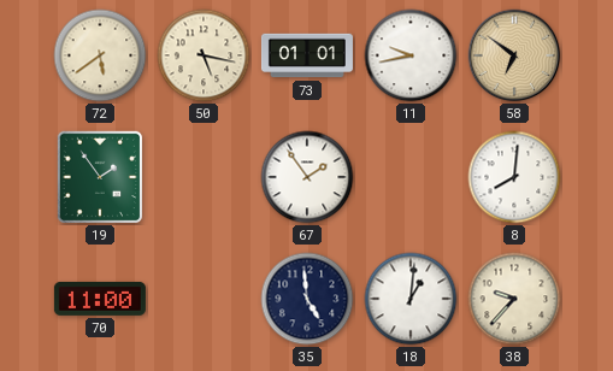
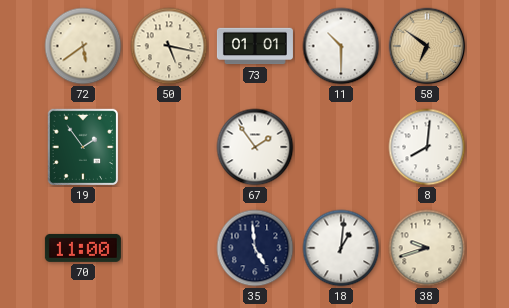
11: 9:43 -> 10:30
38: 9:37 -> 9:42
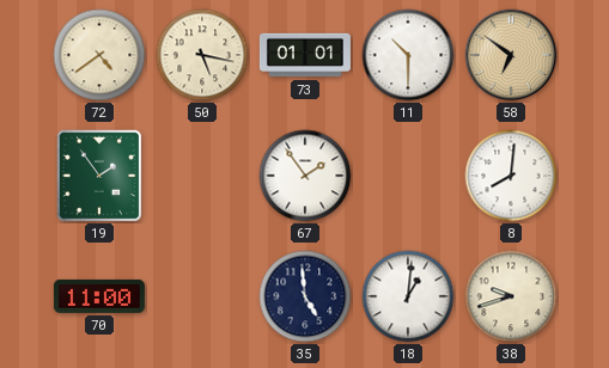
72: 5:39 -> 4:39
